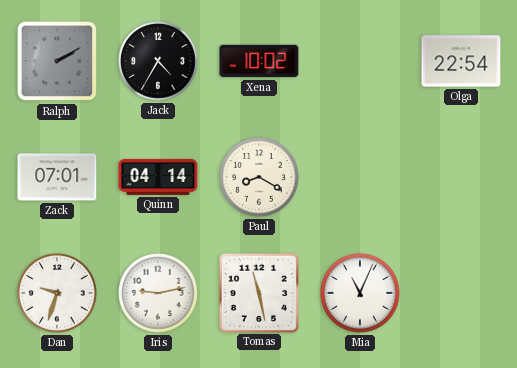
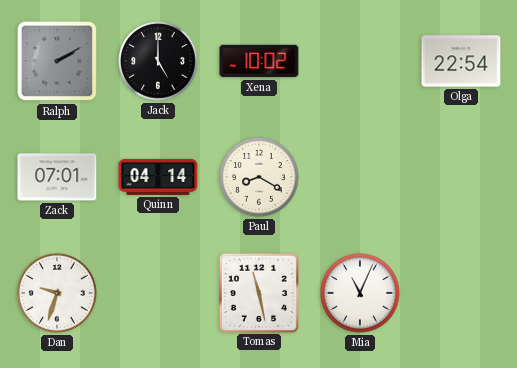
Jack: 4:35 -> 5:00
Iris: 9:13 -> none
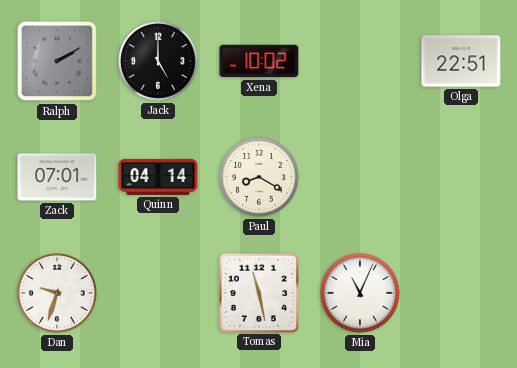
Olga: 22:54 -> 22:51
